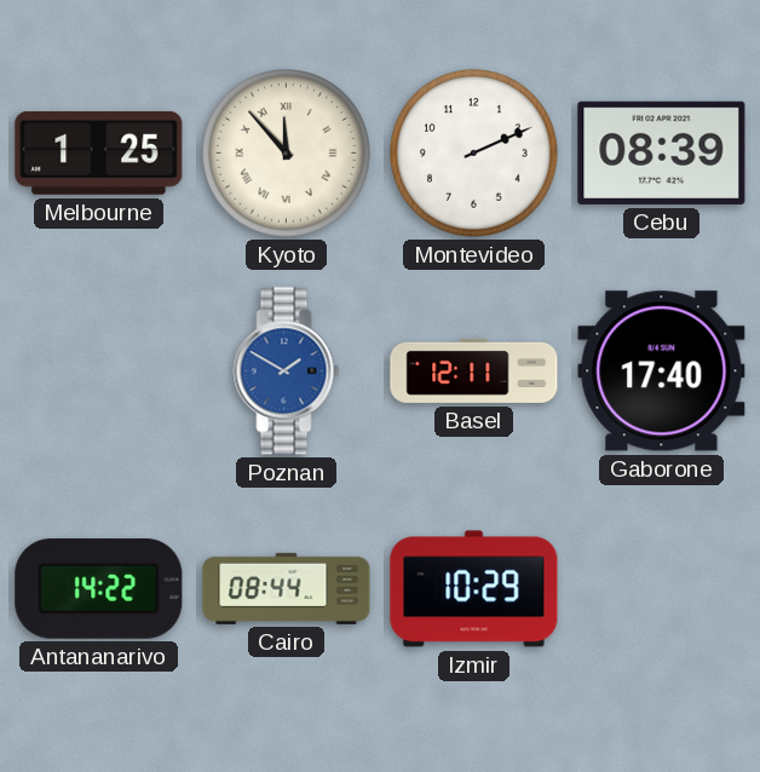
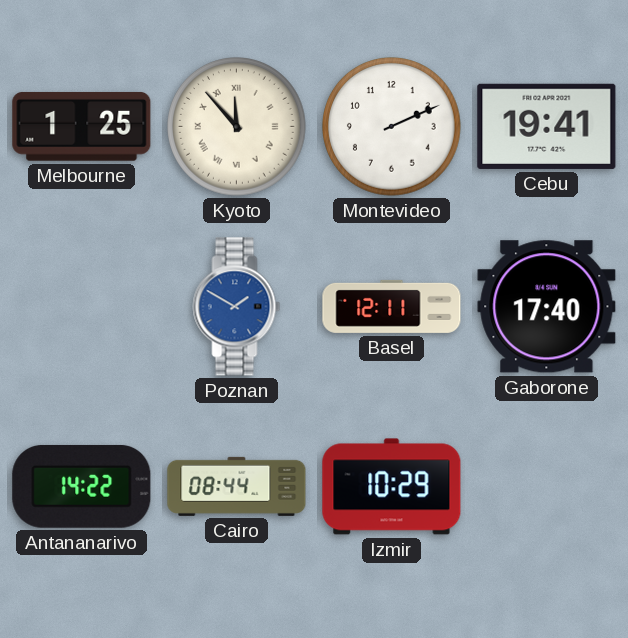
Cebu: 08:39 -> 19:41
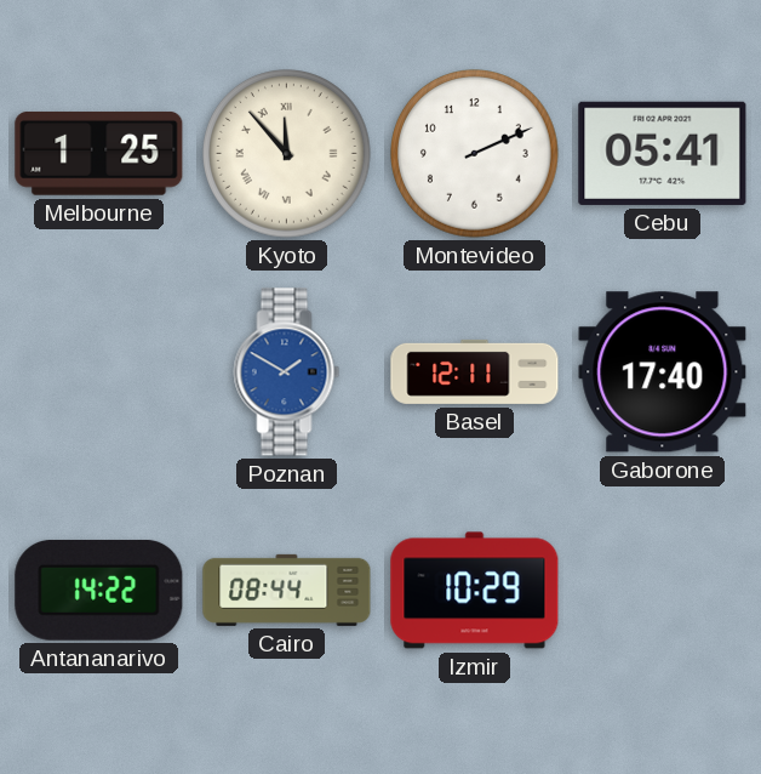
Cebu: 19:41 -> 05:41
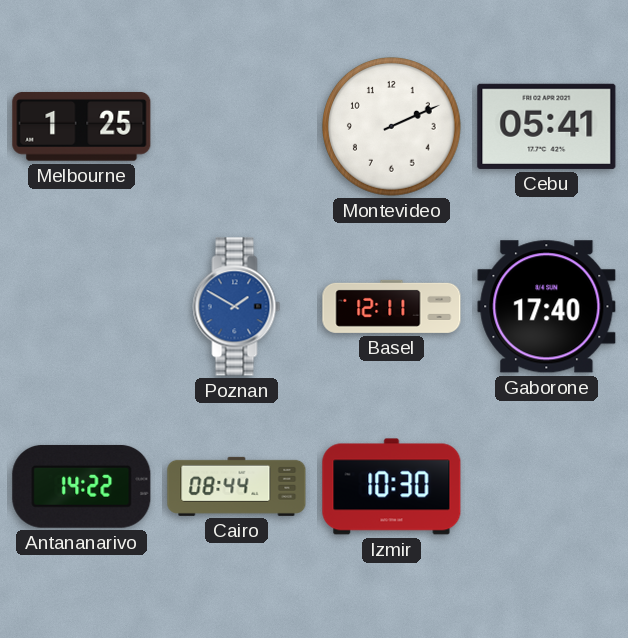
Kyoto: 11:53 -> none
Izmir: 10:29 -> 10:30
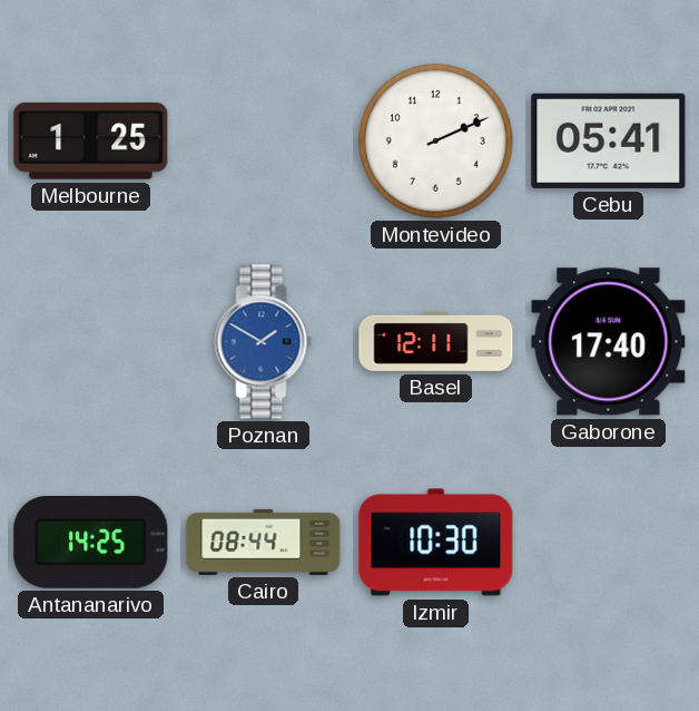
Antananarivo: 14:22 -> 14:25
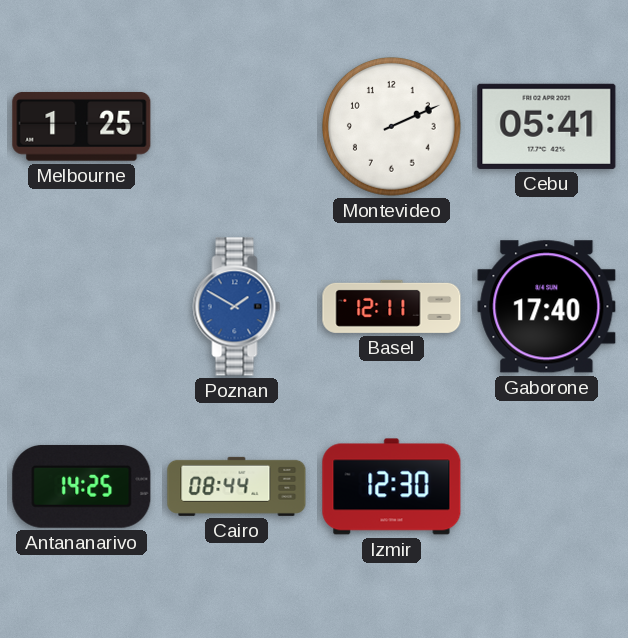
Izmir: 10:30 -> 12:30
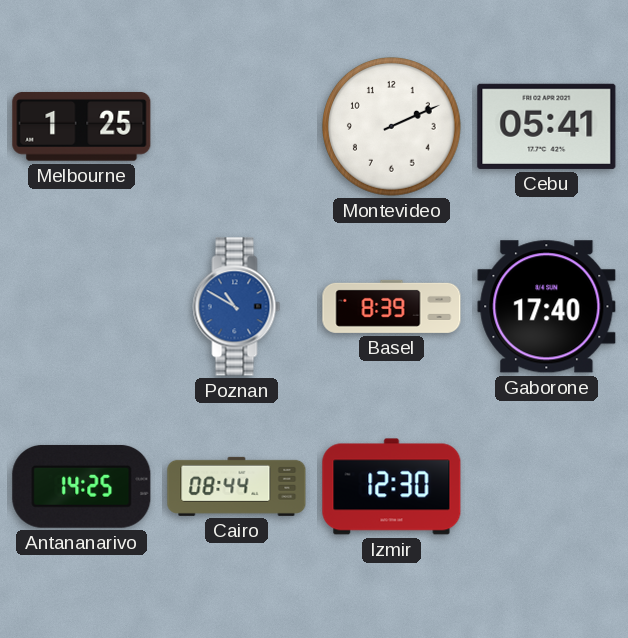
Poznan: 1:50 -> 10:50
Basel: 12:11 -> 8:39
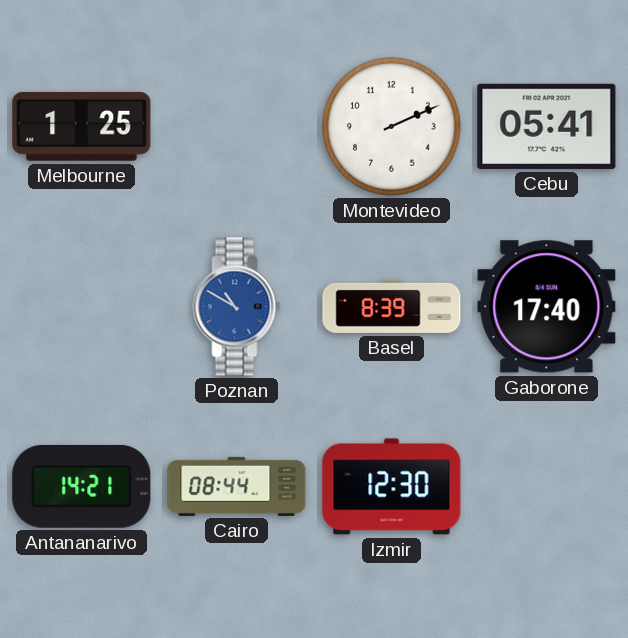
Antananarivo: 14:25 -> 14:21
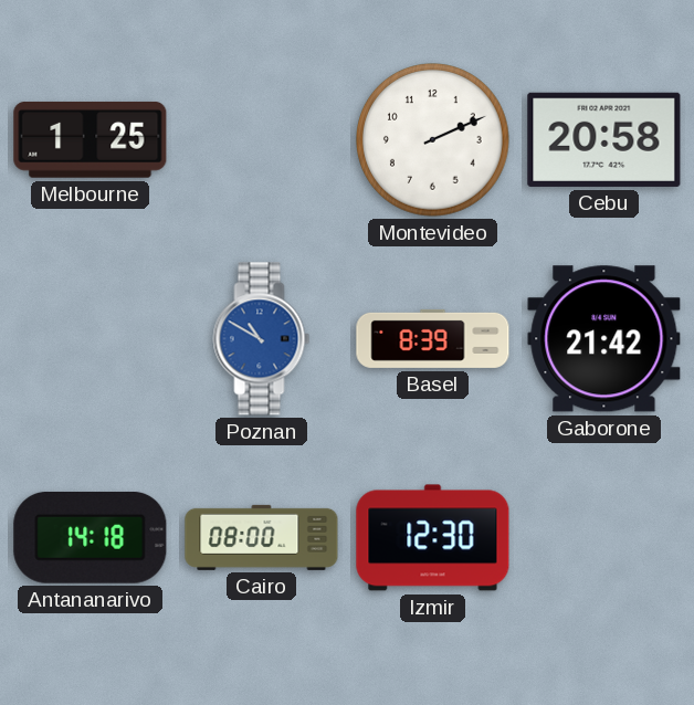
Cebu: 05:41 -> 20:58
Gaborone: 17:40 -> 21:42
Antananarivo: 14:21 -> 14:18
Cairo: 08:44 -> 08:00
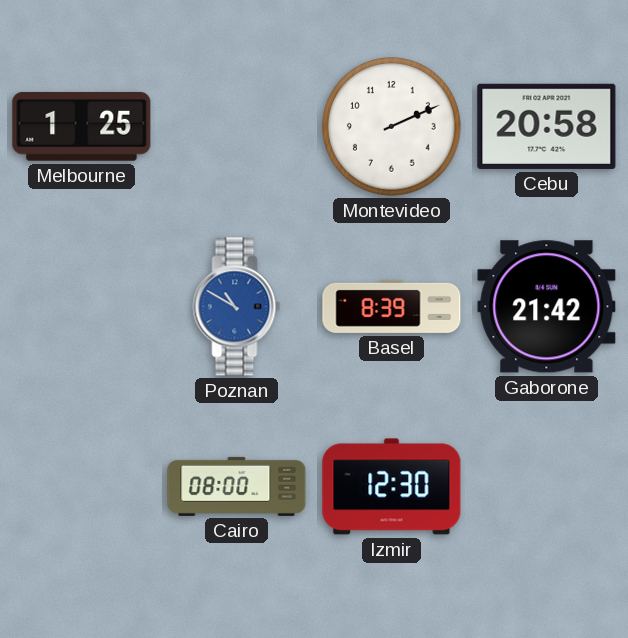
Antananarivo: 14:18 -> none
